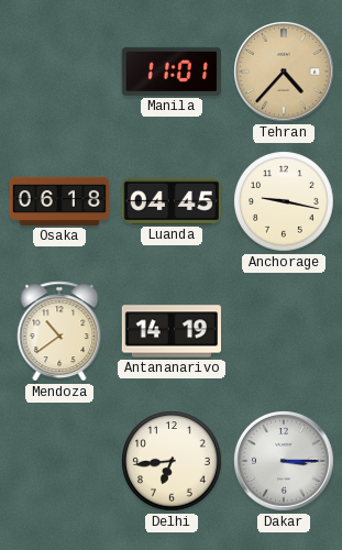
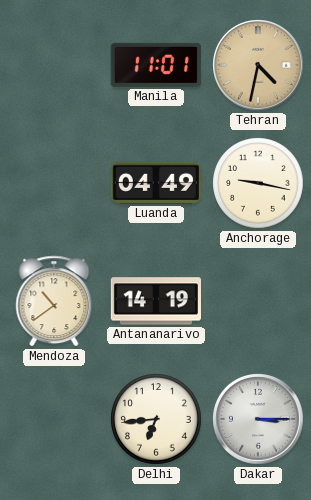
Tehran: 4:37 -> 4:32
Osaka: 06:18 -> none
Luanda: 04:45 -> 04:49
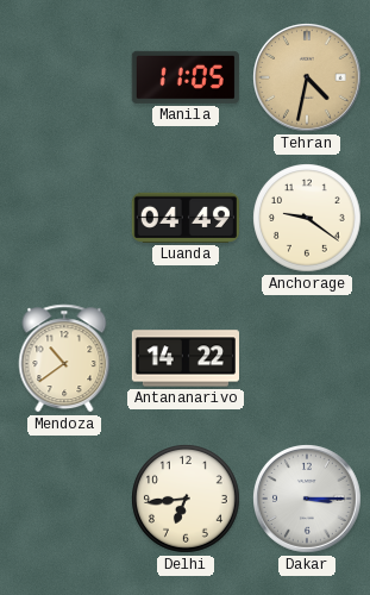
Manila: 11:01 -> 11:05
Anchorage: 9:17 -> 9:21
Antananarivo: 14:19 -> 14:22
